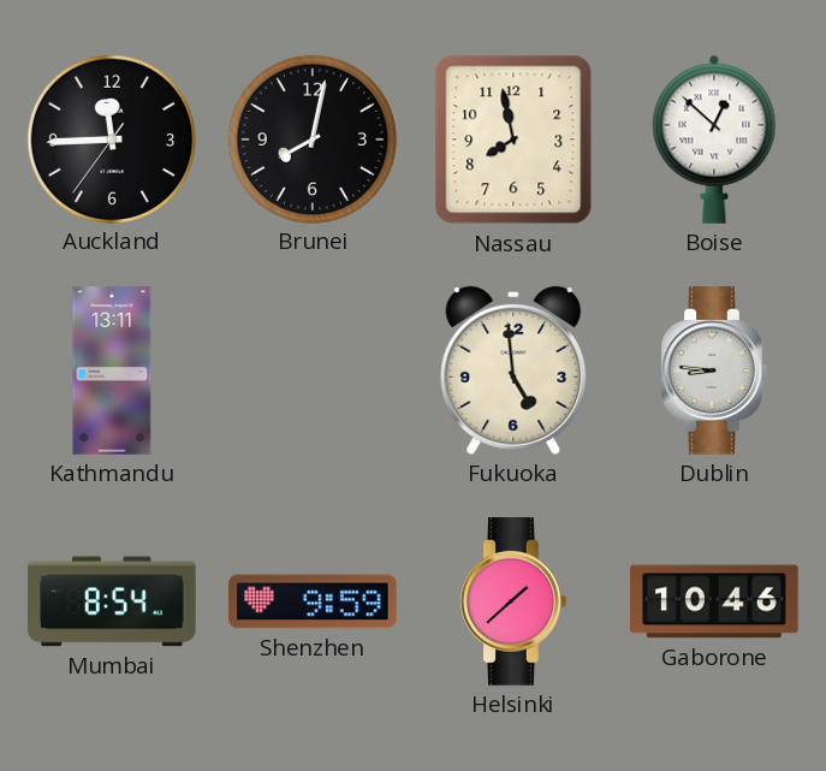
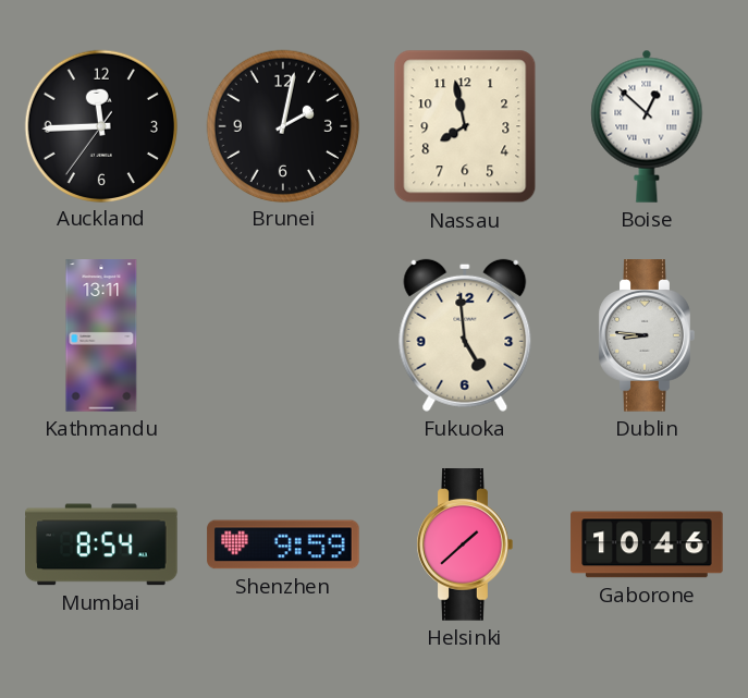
Brunei: 8:02 -> 2:02
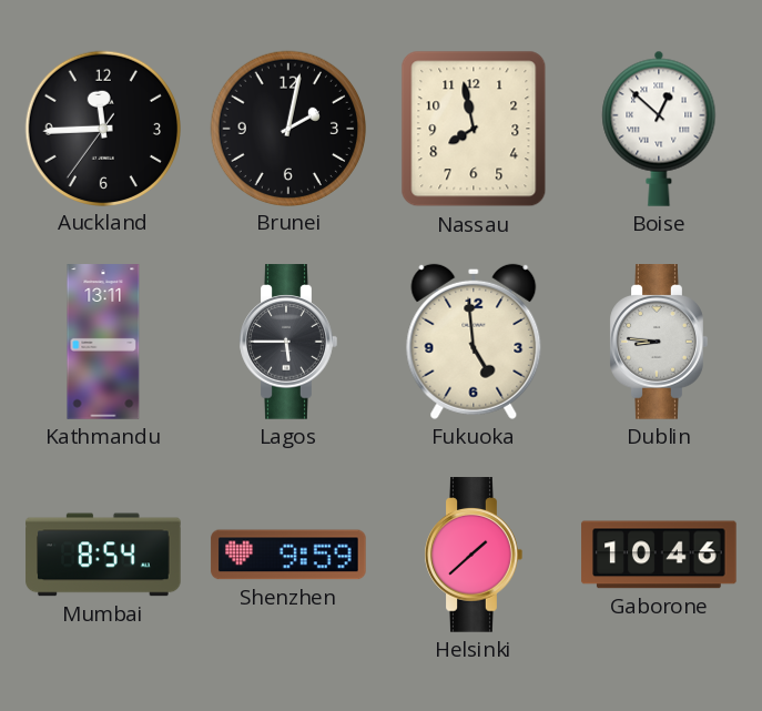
Lagos: none -> 5:45
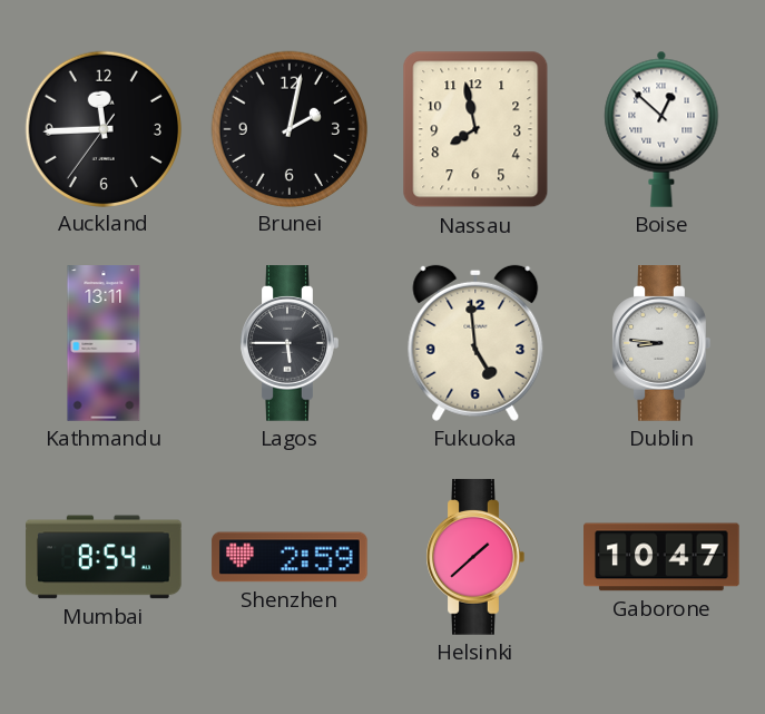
Shenzhen: 9:59 -> 2:59
Gaborone: 10:46 -> 10:47
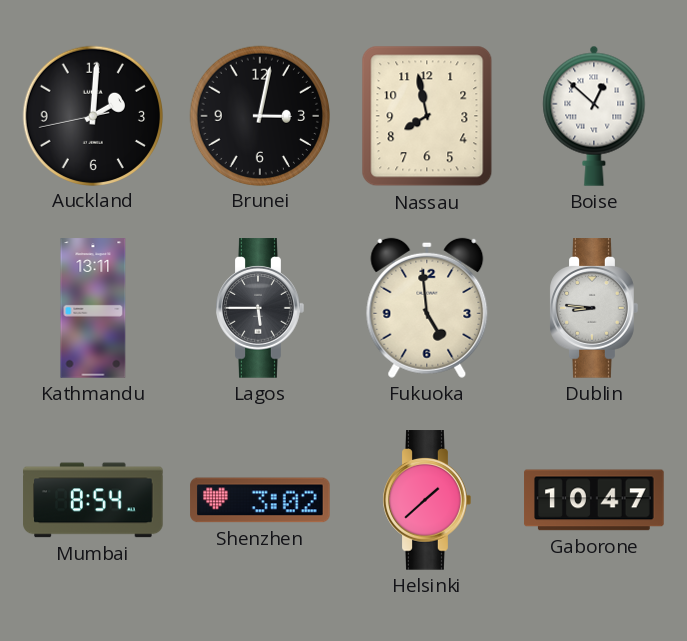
Auckland: 11:44 -> 2:00
Brunei: 2:02 -> 3:02
Shenzhen: 2:59 -> 3:02
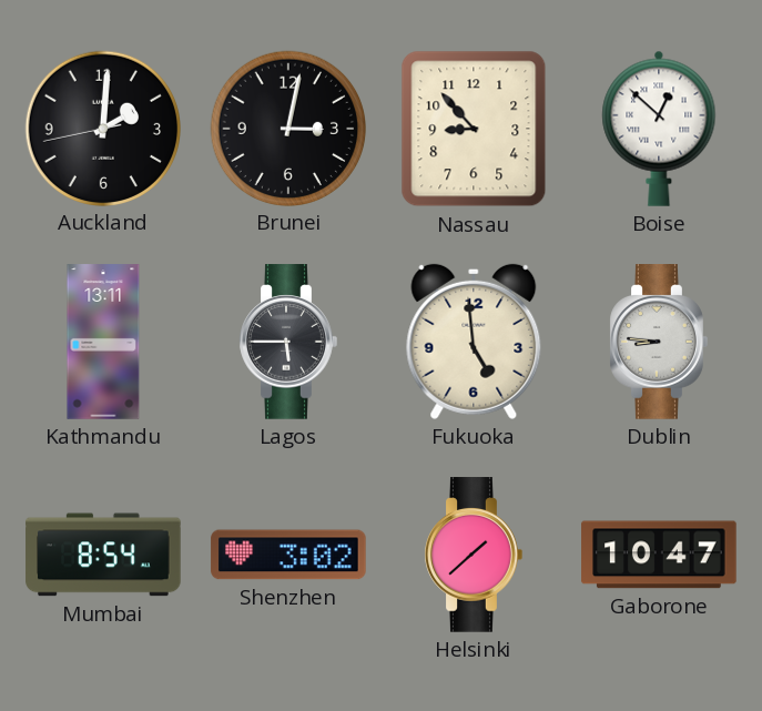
Nassau: 7:58 -> 8:53
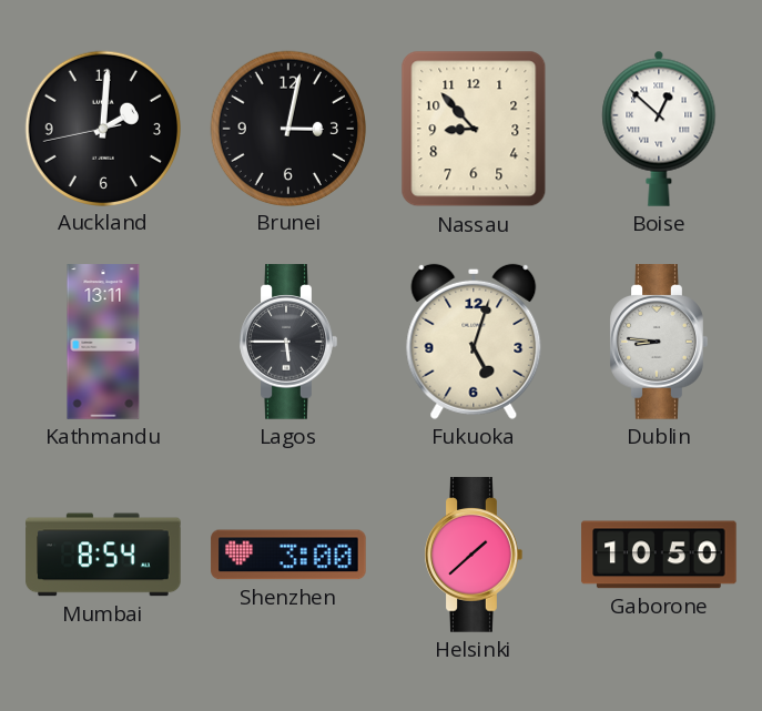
Fukuoka: 4:59 -> 5:03
Shenzhen: 3:02 -> 3:00
Gaborone: 10:47 -> 10:50
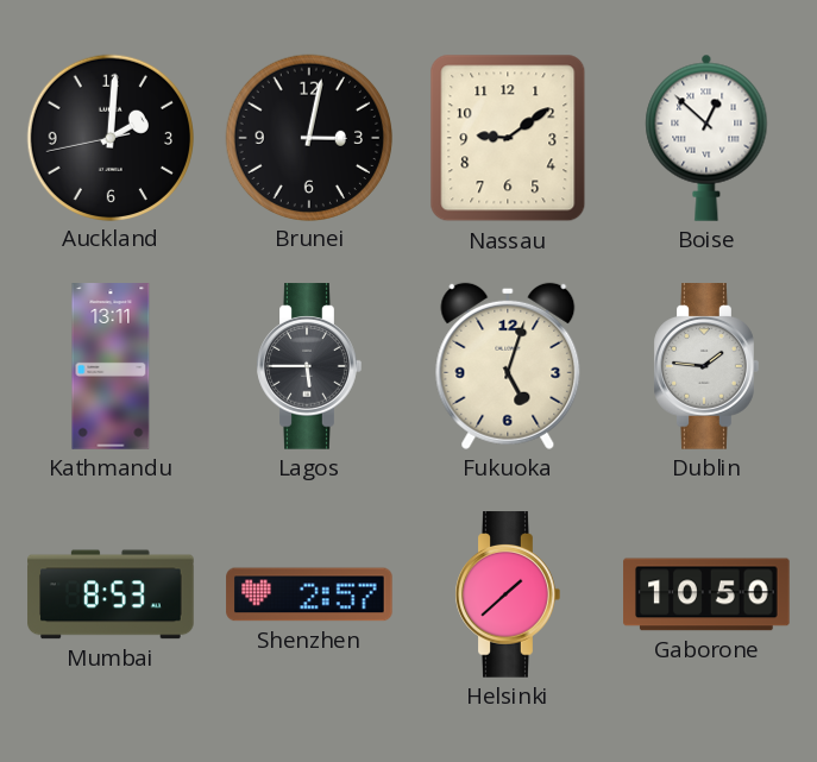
Nassau: 8:53 -> 9:09
Dublin: 8:46 -> 1:46
Mumbai: 8:54 -> 8:53
Shenzhen: 3:00 -> 2:57
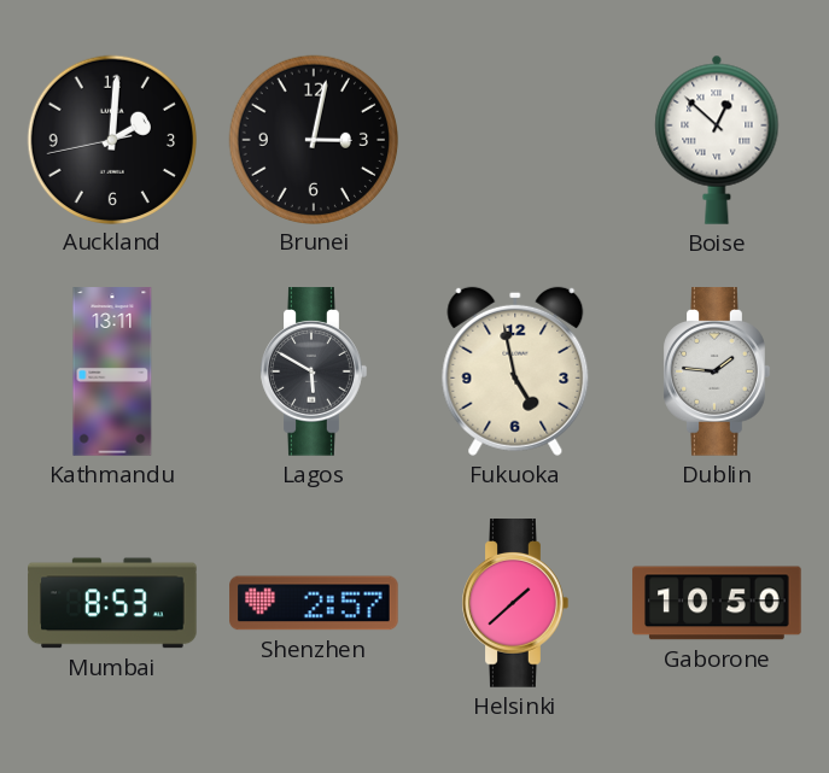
Nassau: 9:09 -> none
Lagos: 5:45 -> 5:50
Fukuoka: 5:03 -> 4:58
